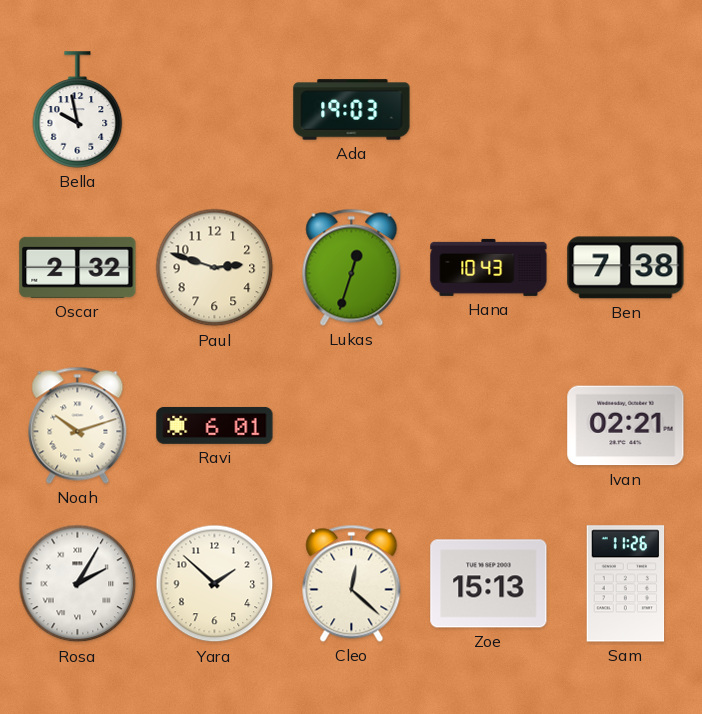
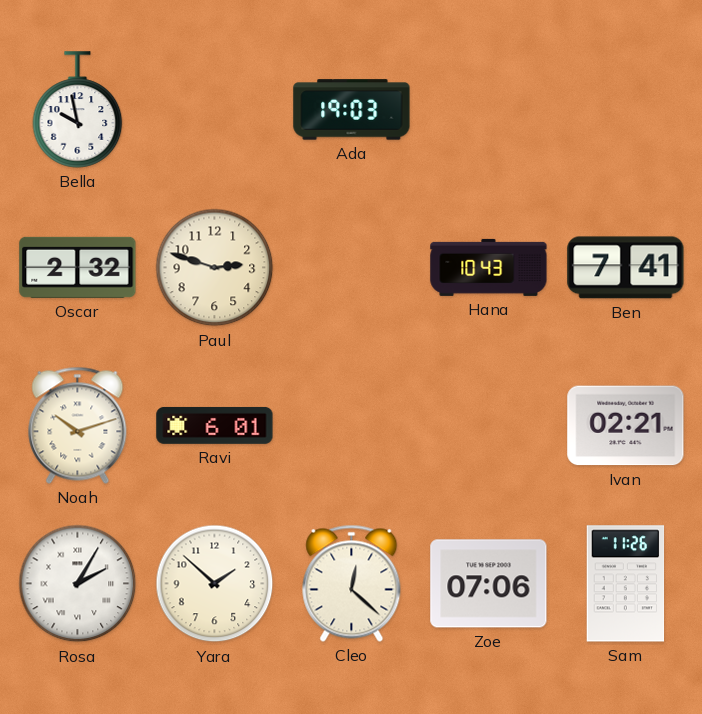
Lukas: 12:33 -> none
Ben: 7:38 -> 7:41
Zoe: 15:13 -> 07:06
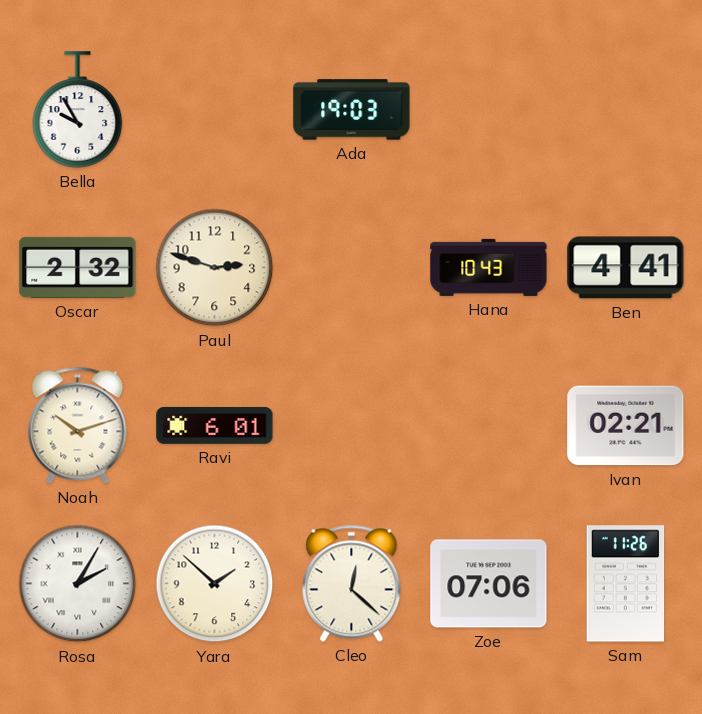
Bella: 9:58 -> 9:55
Ben: 7:41 -> 4:41
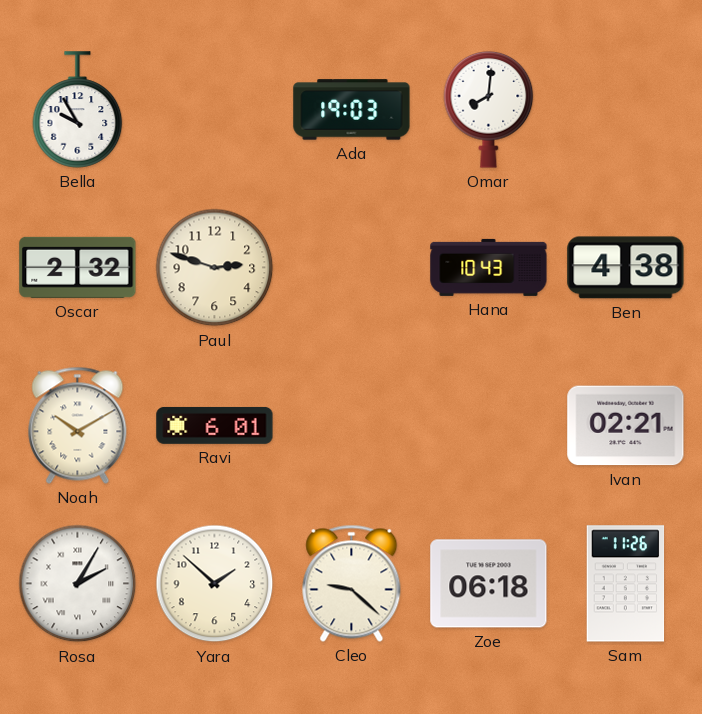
Omar: none -> 8:01
Ben: 4:41 -> 4:38
Noah: 10:12 -> 10:10
Cleo: 12:22 -> 9:22
Zoe: 07:06 -> 06:18
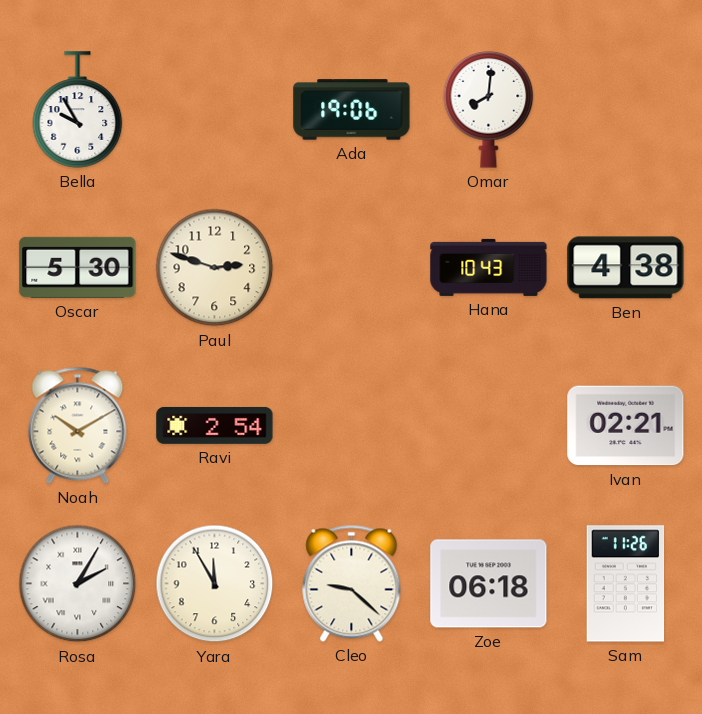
Ada: 19:03 -> 19:06
Oscar: 2:32 -> 5:30
Ravi: 6:01 -> 2:54
Yara: 1:52 -> 11:55
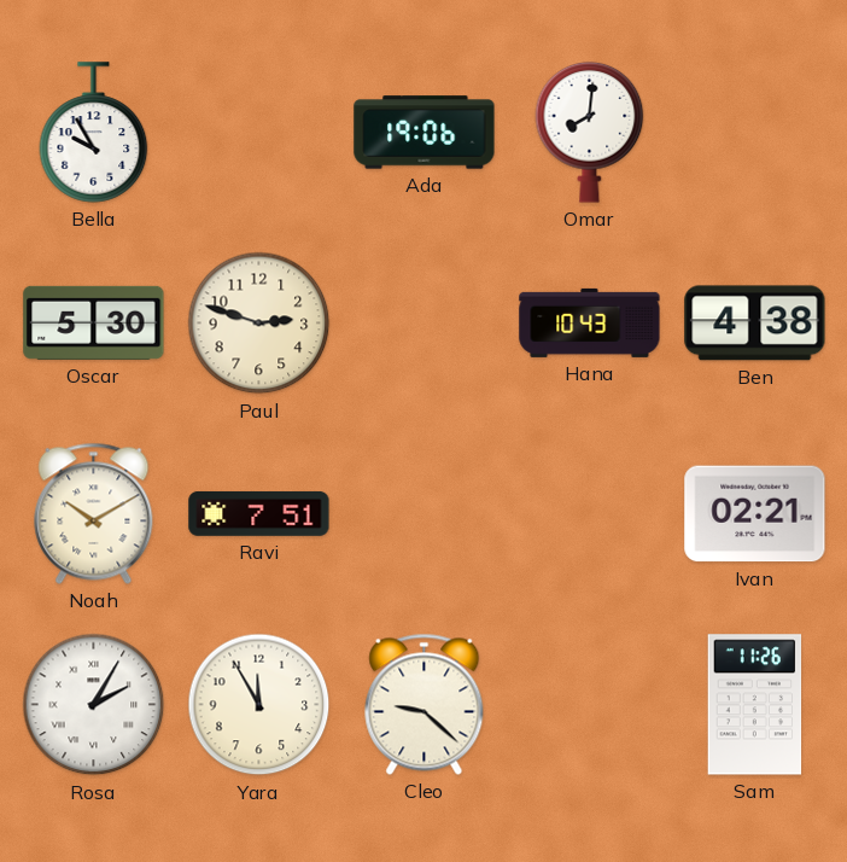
Ravi: 2:54 -> 7:51
Zoe: 06:18 -> none
